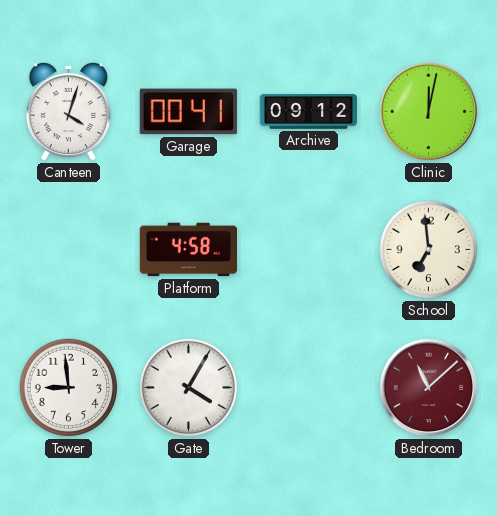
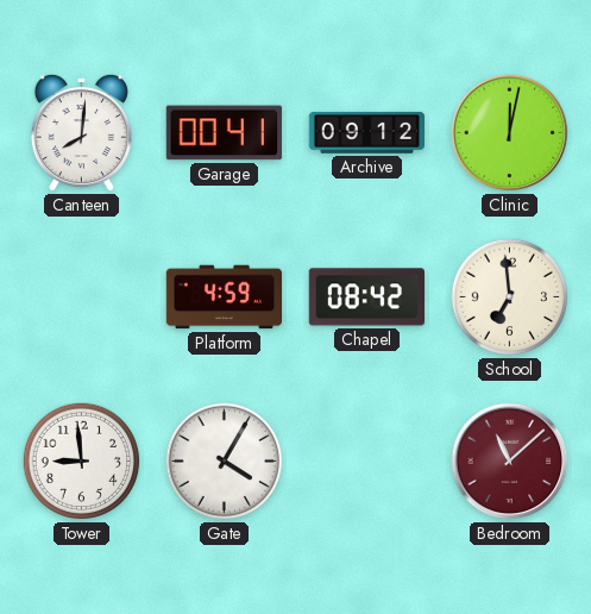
Canteen: 4:03 -> 8:01
Platform: 4:58 -> 4:59
Chapel: none -> 08:42
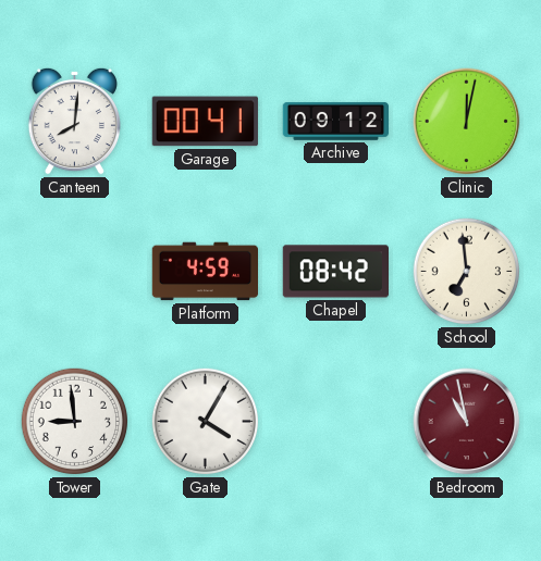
Bedroom: 11:08 -> 10:58
